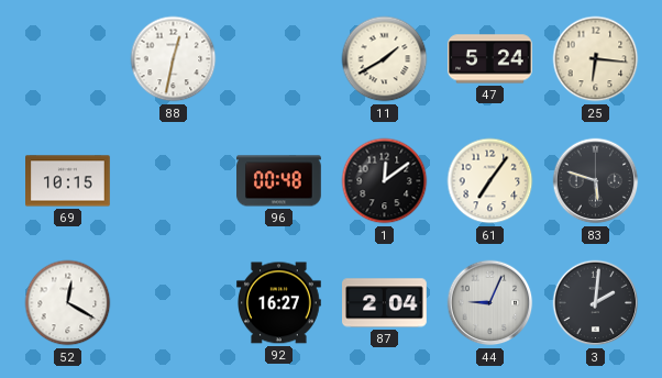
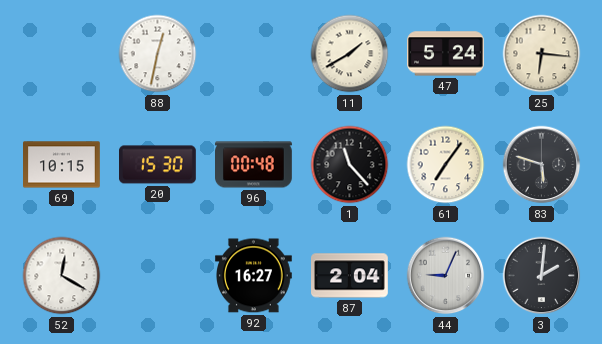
20: none -> 15:30
1: 12:09 -> 11:23
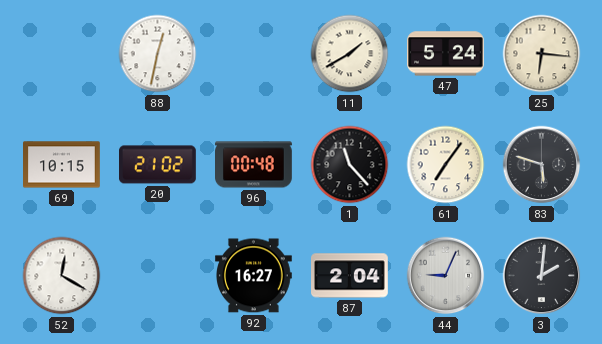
20: 15:30 -> 21:02
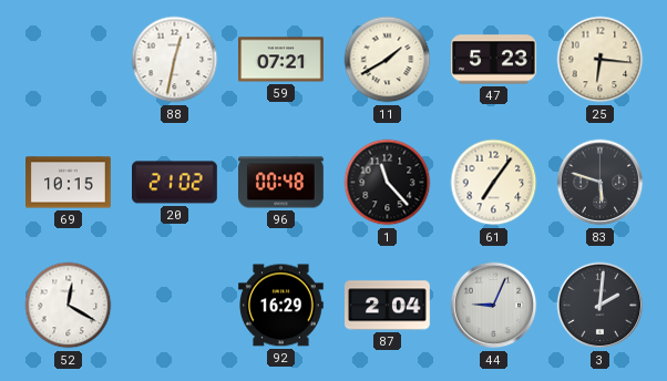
59: none -> 07:21
47: 5:24 -> 5:23
92: 16:27 -> 16:29
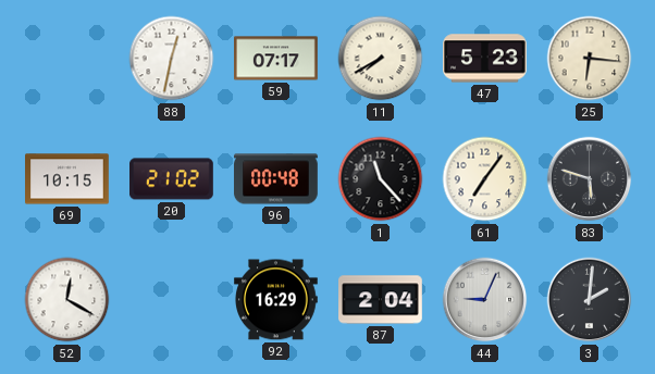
59: 07:21 -> 07:17
11: 1:40 -> 7:40
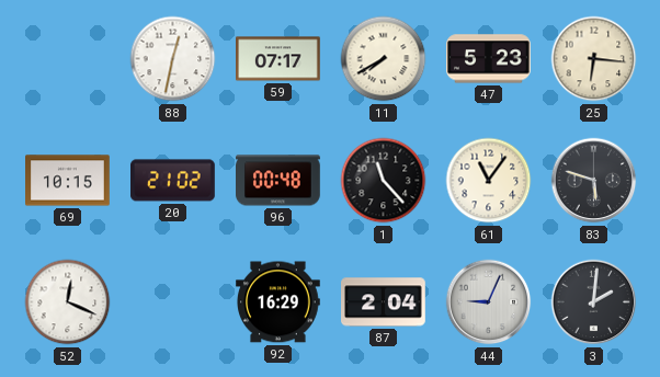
61: 7:06 -> 11:06
52: 12:20 -> 12:19
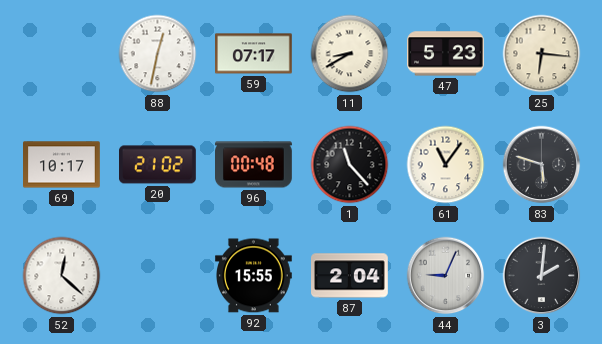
11: 7:40 -> 8:40
69: 10:15 -> 10:17
52: 12:19 -> 12:22
92: 16:29 -> 15:55
